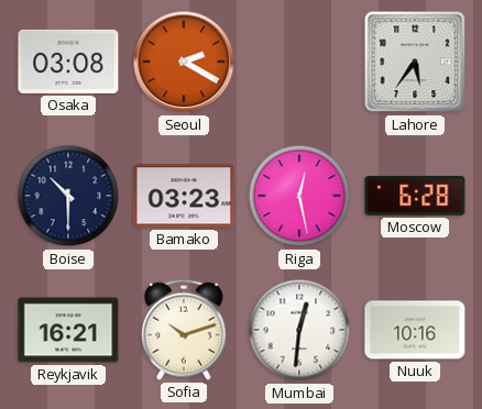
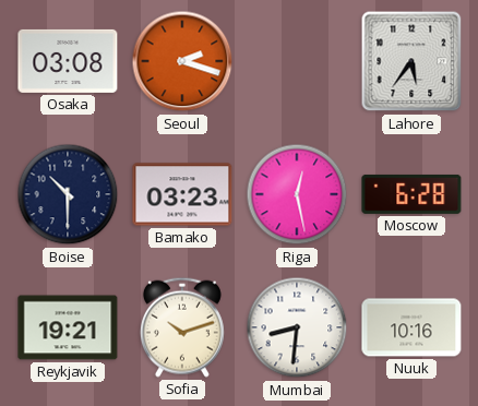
Seoul: 2:20 -> 2:18
Reykjavik: 16:21 -> 19:21
Mumbai: 12:31 -> 8:31
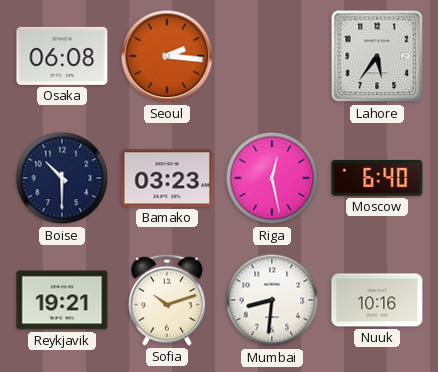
Osaka: 03:08 -> 06:08
Seoul: 2:18 -> 2:16
Moscow: 6:28 -> 6:40
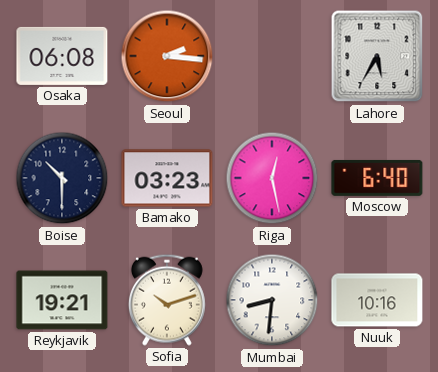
Lahore: 5:36 -> 5:35
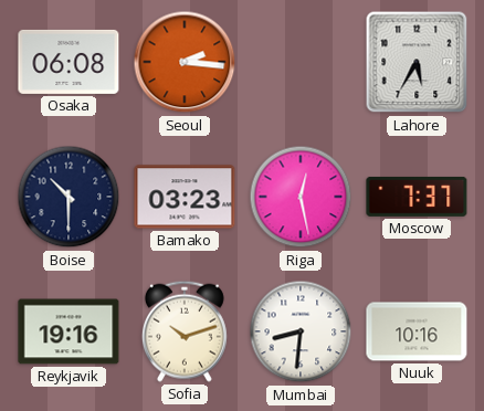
Moscow: 6:40 -> 7:37
Reykjavik: 19:21 -> 19:16
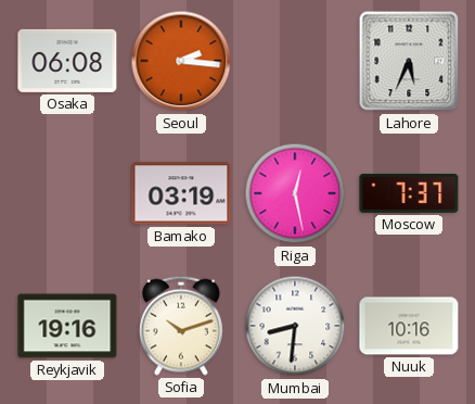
Lahore: 5:35 -> 5:34
Boise: 10:30 -> none
Bamako: 03:23 -> 03:19
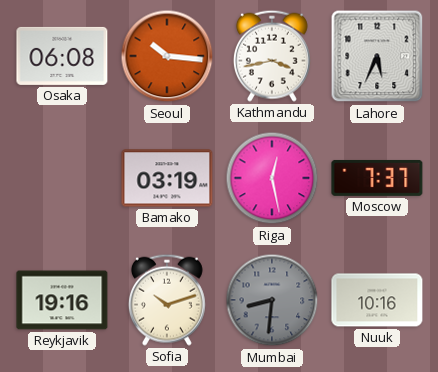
Seoul: 2:16 -> 10:16
Kathmandu: none -> 3:43
Mumbai dial: white -> grey
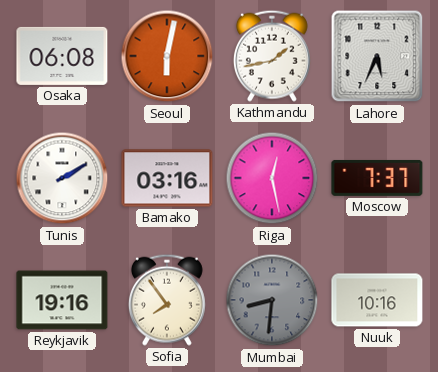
Seoul: 10:16 -> 6:02
Kathmandu: 3:43 -> 1:43
Tunis: none -> 2:10
Bamako: 03:19 -> 03:16
Sofia: 10:12 -> 7:54
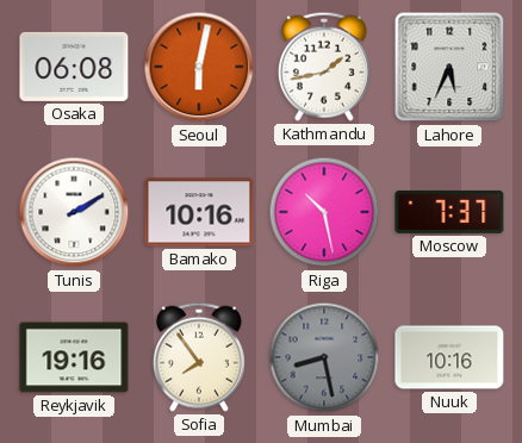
Bamako: 03:16 -> 10:16
Riga: 12:28 -> 10:28
Mumbai: 8:31 -> 8:28
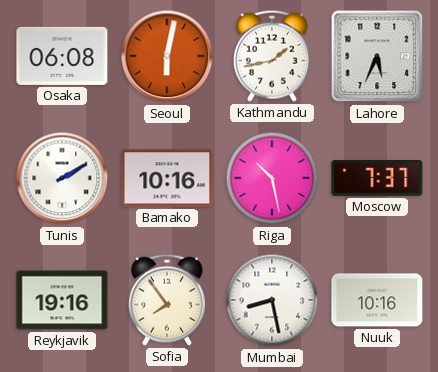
Mumbai dial: grey -> white
